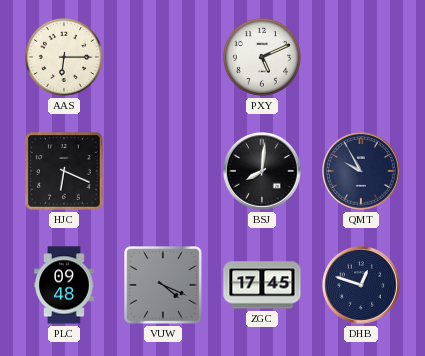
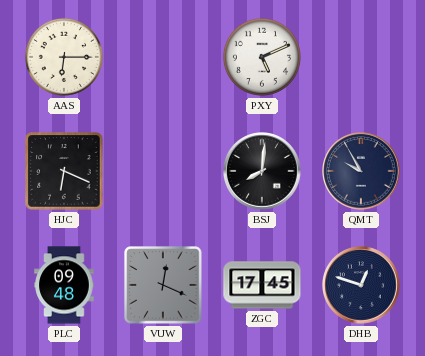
VUW: 4:19 -> 12:19
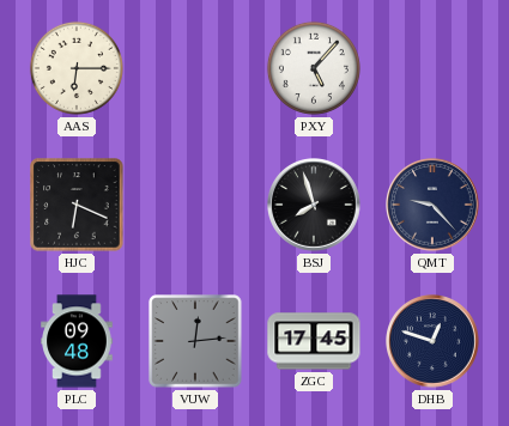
PXY: 5:11 -> 5:07
BSJ: 8:01 -> 7:57
QMT: 9:55 -> 9:23
VUW: 12:19 -> 12:14
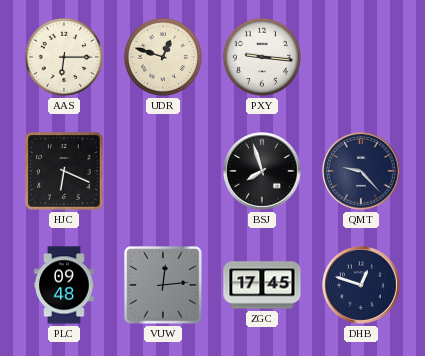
UDR: none -> 12:48
PXY: 5:07 -> 9:16
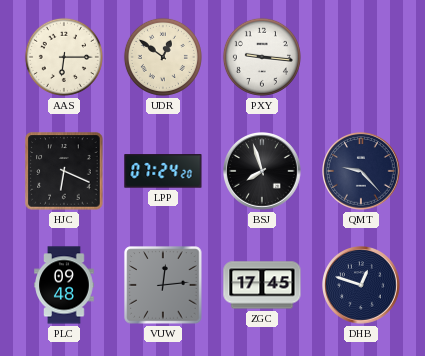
UDR: 12:48 -> 12:51
LPP: none -> 07:24
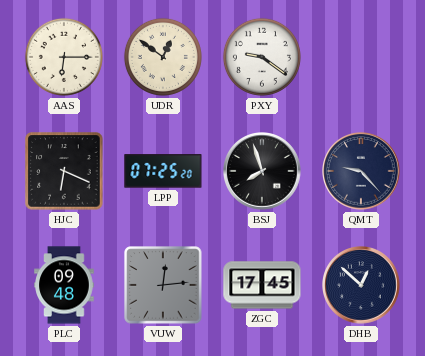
PXY: 9:16 -> 9:21
LPP: 07:24 -> 07:25
DHB: 12:48 -> 12:52
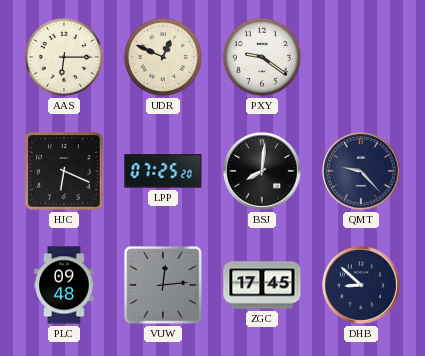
UDR: 12:51 -> 12:49
BSJ: 7:57 -> 8:01
DHB: 12:52 -> 8:52
